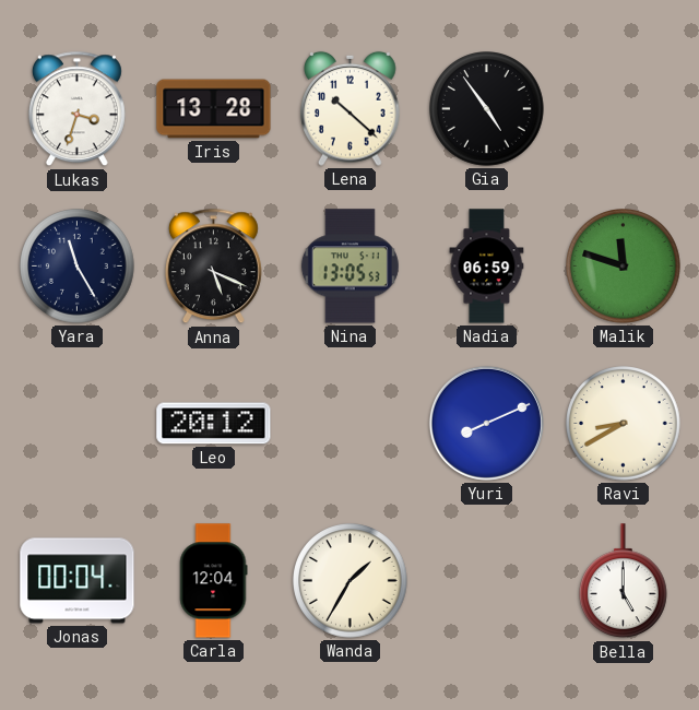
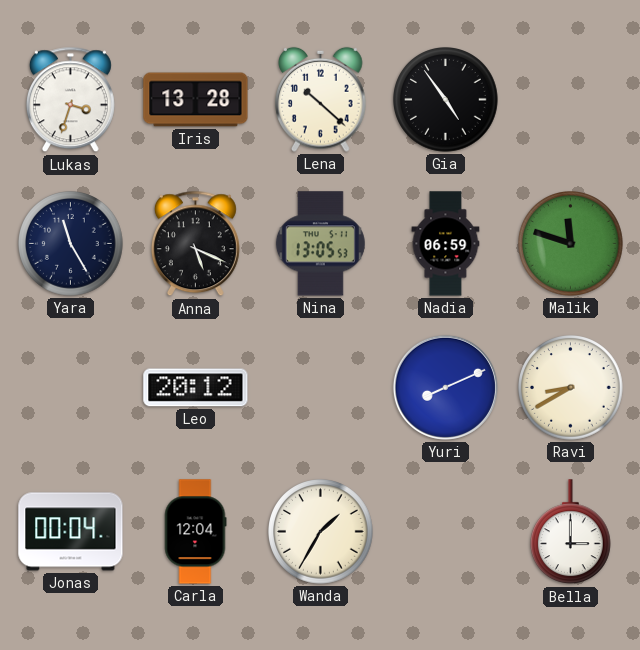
Bella: 5:00 -> 3:00
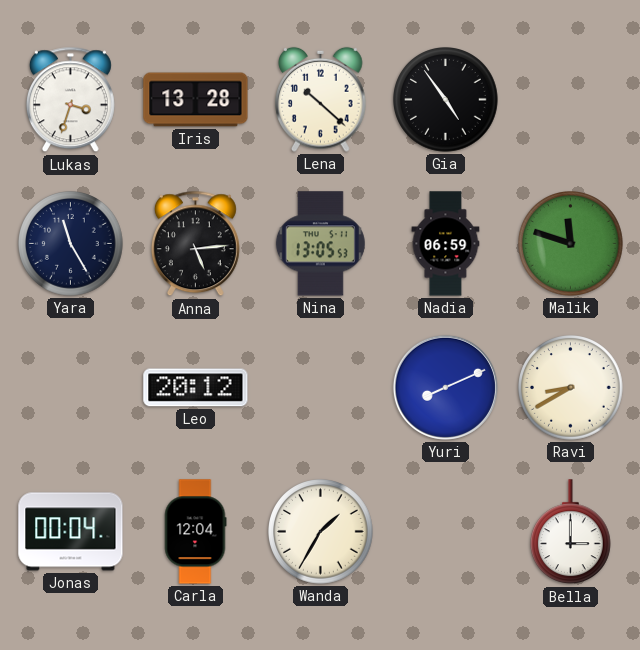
Anna: 5:19 -> 5:14
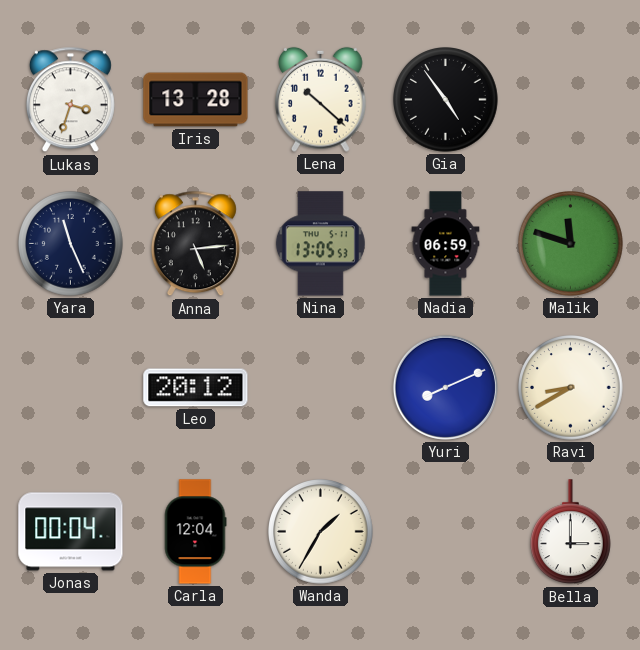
Yara: 11:25 -> 11:26
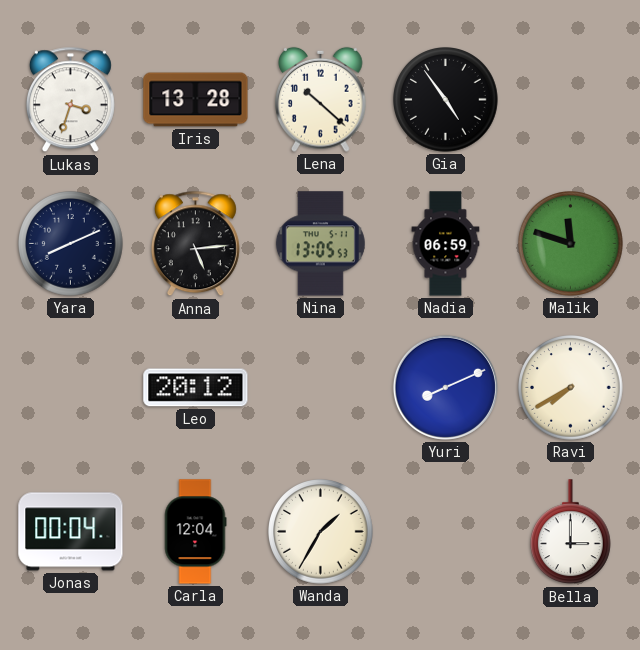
Yara: 11:26 -> 8:11
Ravi: 8:40 -> 7:40
